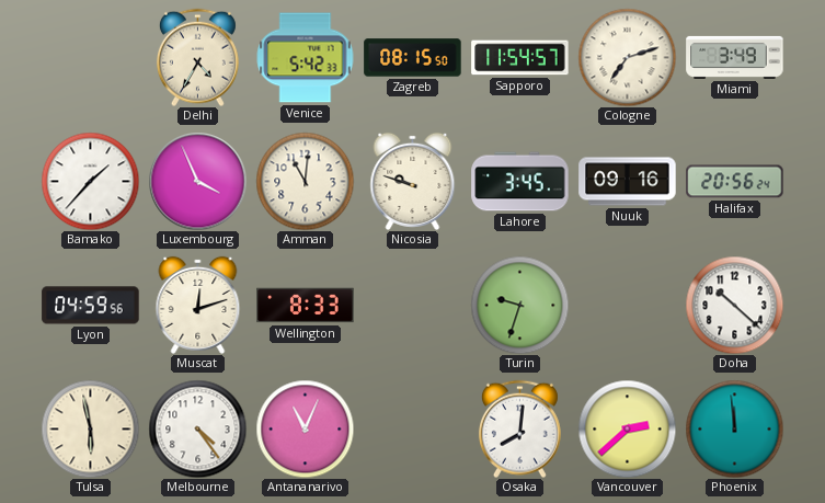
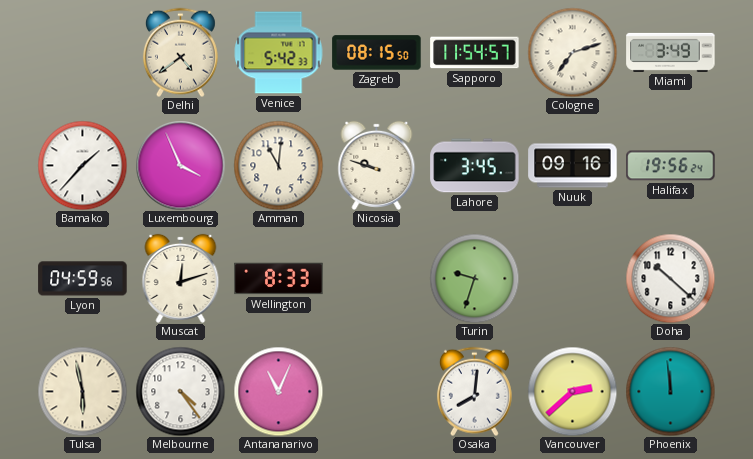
Delhi: 4:35 -> 4:39
Halifax: 20:56 -> 19:56
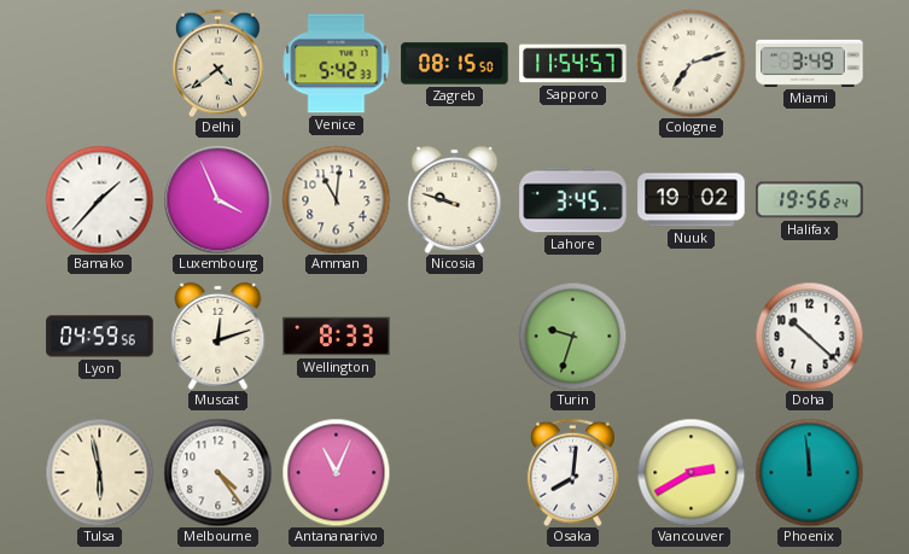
Nuuk: 09:16 -> 19:02
Vancouver: 2:38 -> 2:40
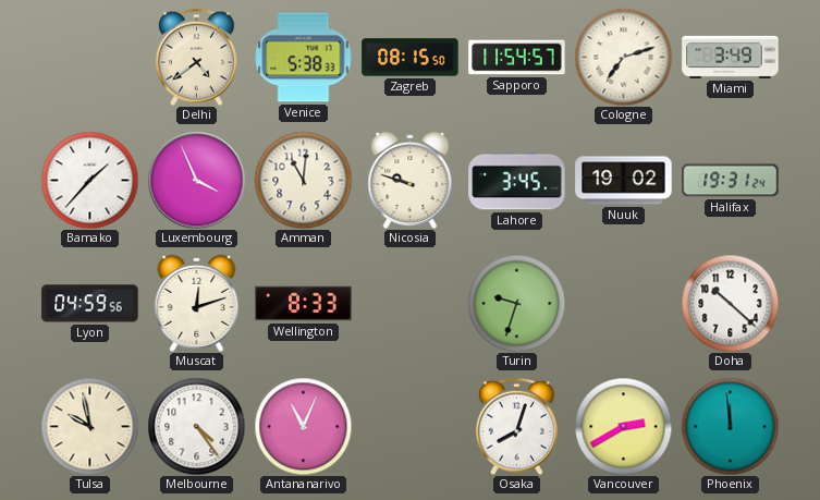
Venice: 5:42 -> 5:38
Halifax: 19:56 -> 19:31
Tulsa: 5:58 -> 9:58
Osaka: 8:01 -> 8:03
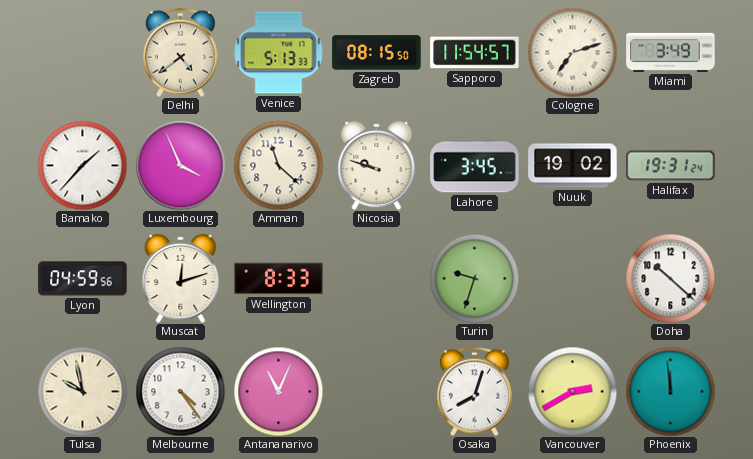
Venice: 5:38 -> 5:13
Amman: 11:01 -> 11:22
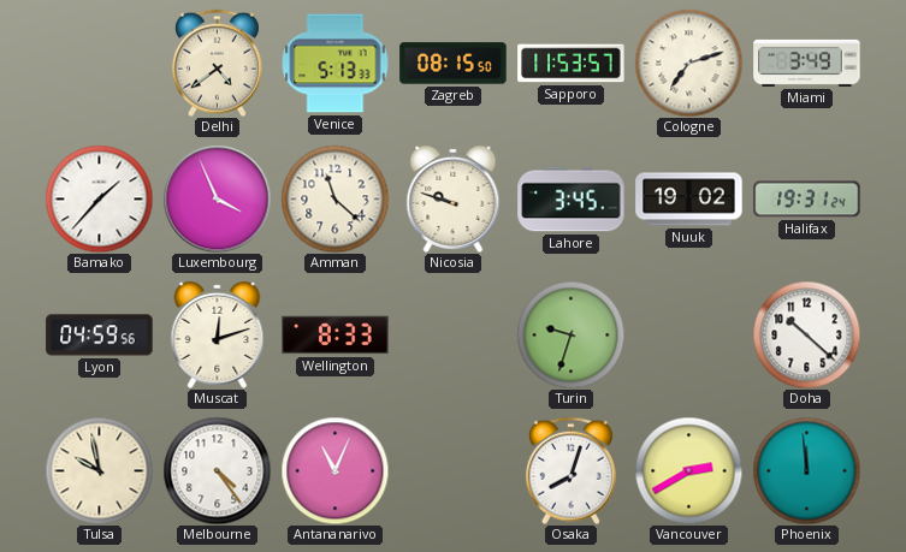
Sapporo: 11:54 -> 11:53
